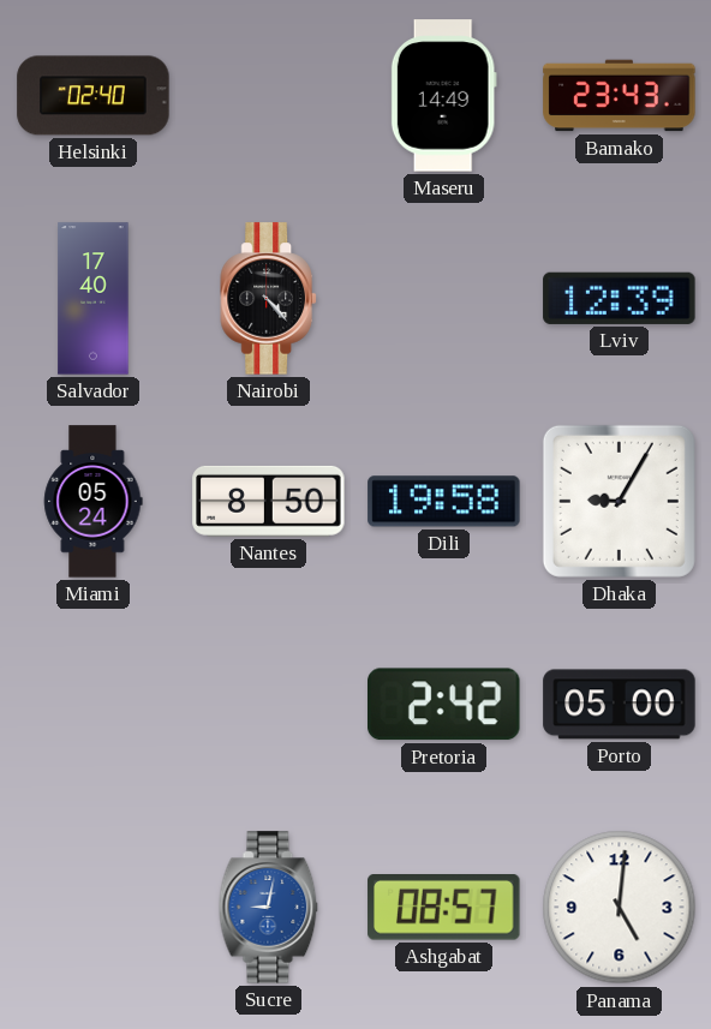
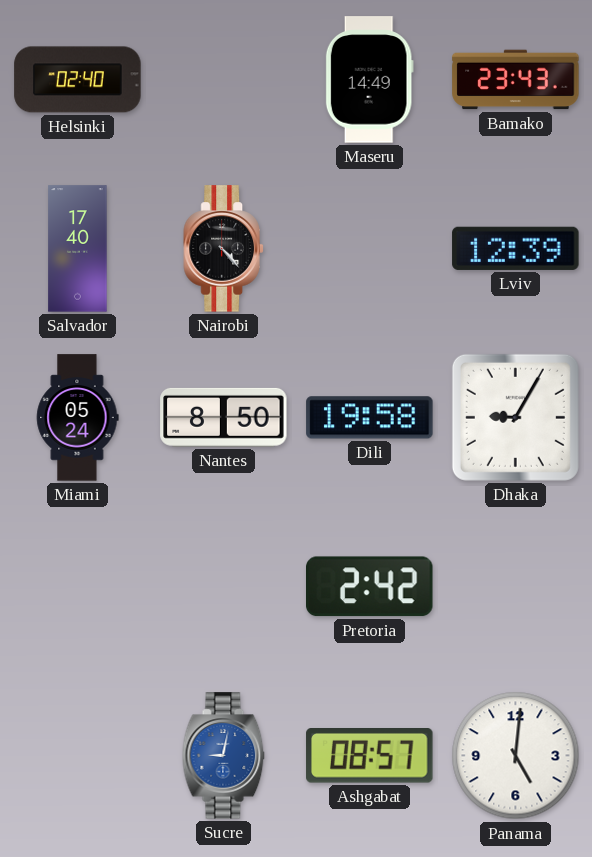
Porto: 05:00 -> none
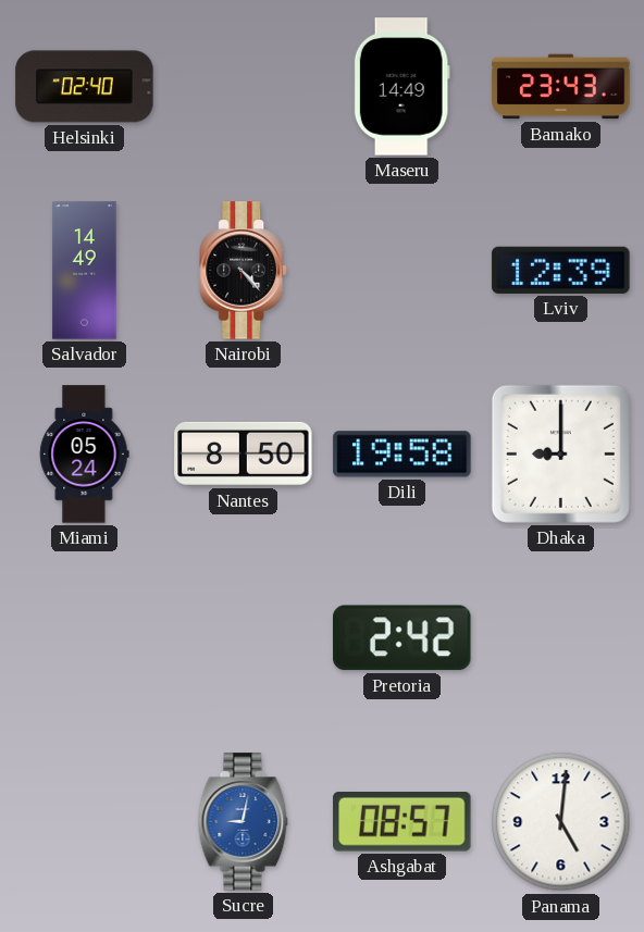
Salvador: 17:40 -> 14:49
Dhaka: 9:05 -> 9:00
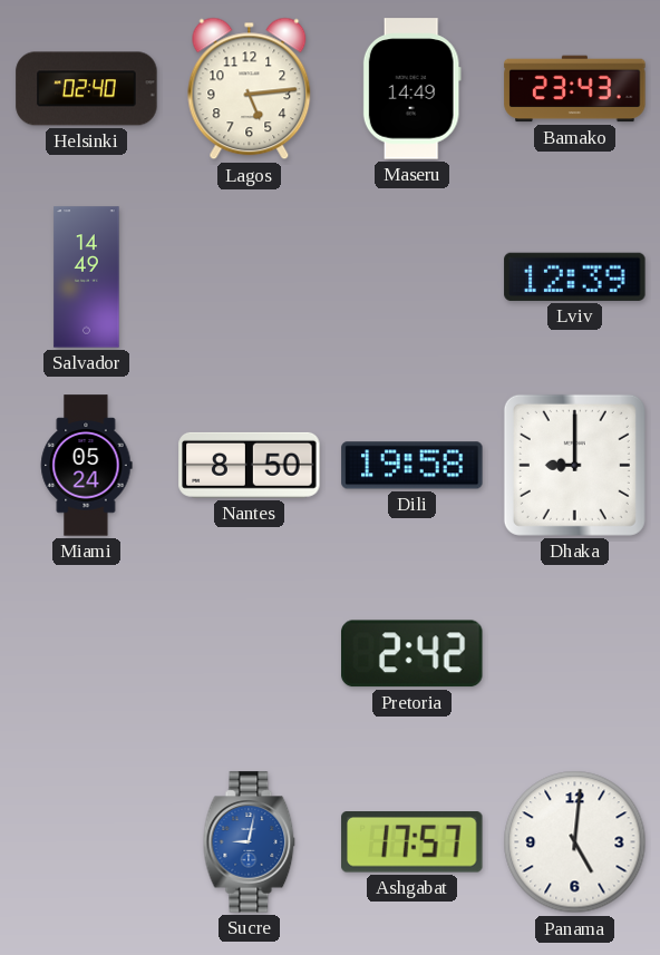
Lagos: none -> 5:14
Nairobi: 4:23 -> none
Ashgabat: 08:57 -> 17:57
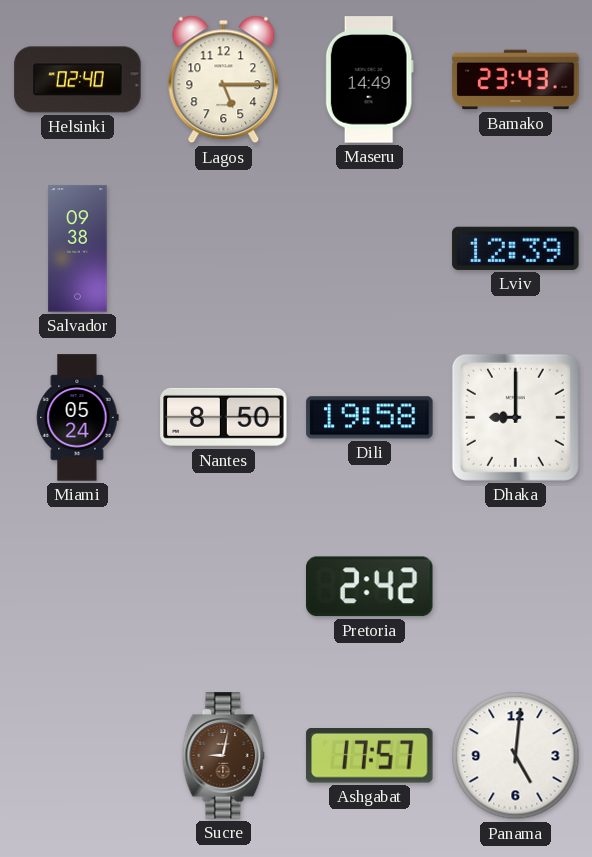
Lagos: 5:14 -> 5:15
Salvador: 14:49 -> 09:38
Sucre dial: blue -> brown
